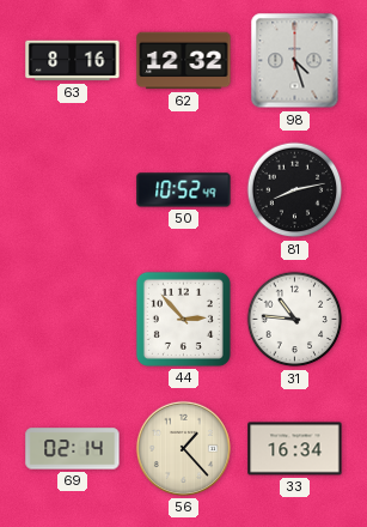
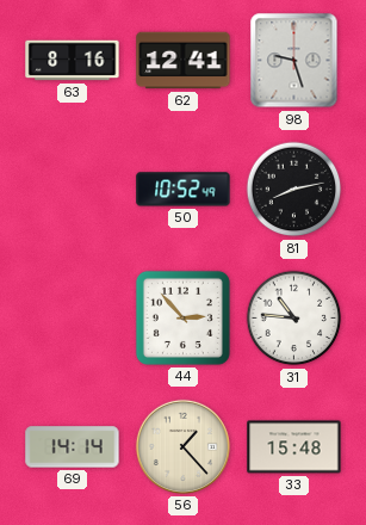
62: 12:32 -> 12:41
98: 4:27 -> 9:27
69: 02:14 -> 14:14
33: 16:34 -> 15:48
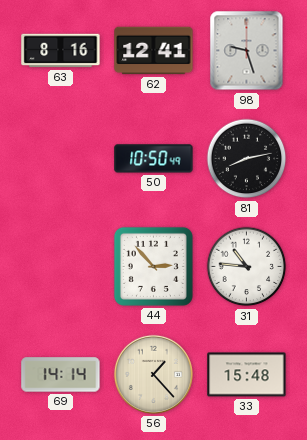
50: 10:52 -> 10:50
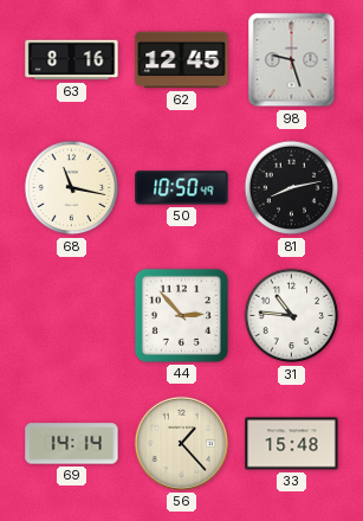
62: 12:41 -> 12:45
68: none -> 11:17
